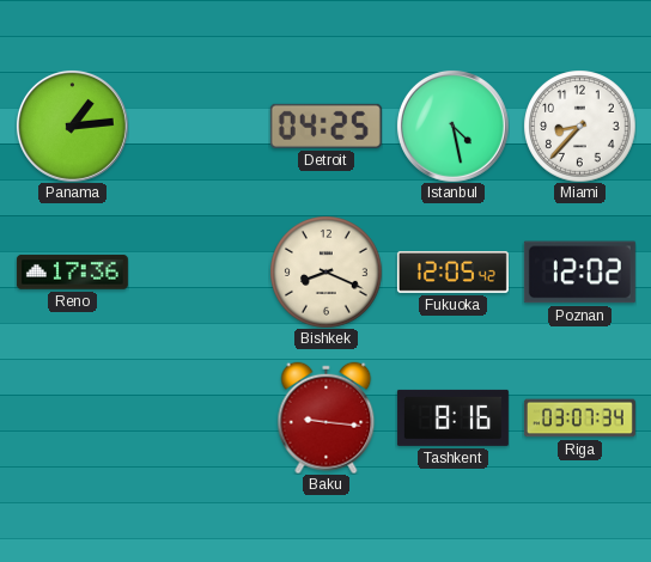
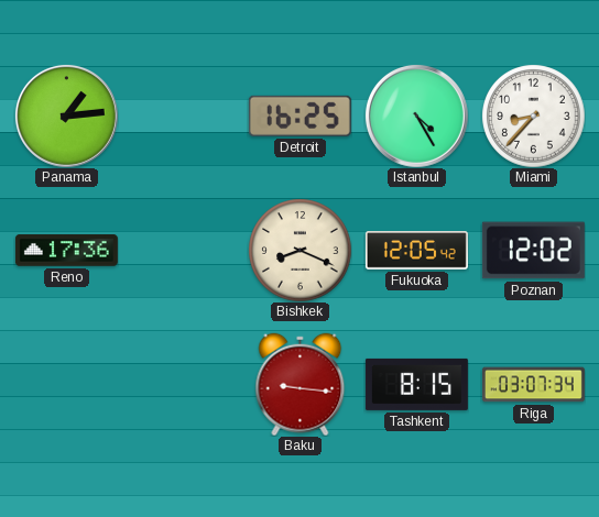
Detroit: 04:25 -> 16:25
Istanbul: 4:28 -> 4:25
Tashkent: 8:16 -> 8:15
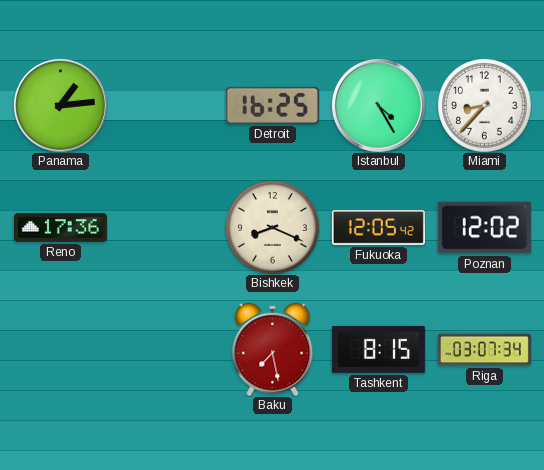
Baku: 9:16 -> 7:28
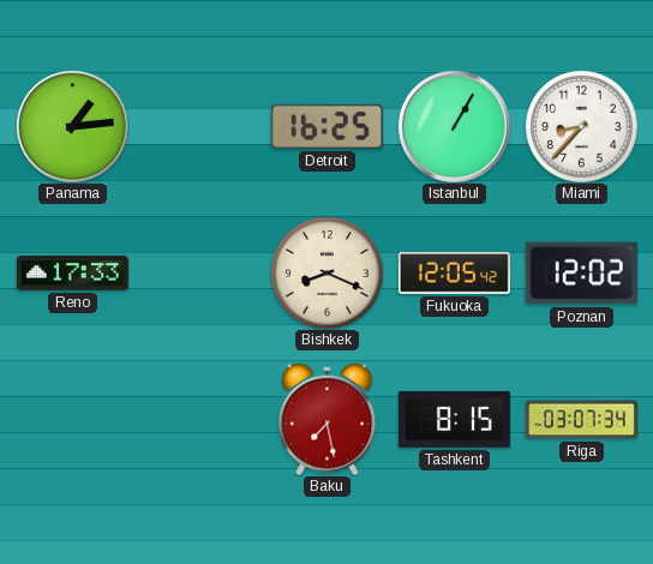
Istanbul: 4:25 -> 1:05
Reno: 17:36 -> 17:33
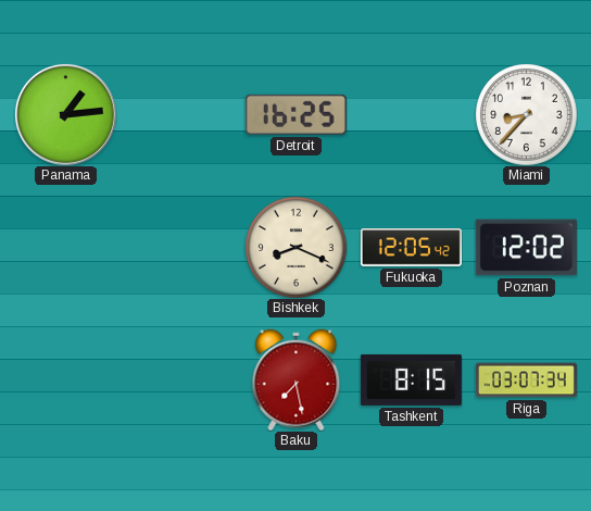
Istanbul: 1:05 -> none
Reno: 17:33 -> none
